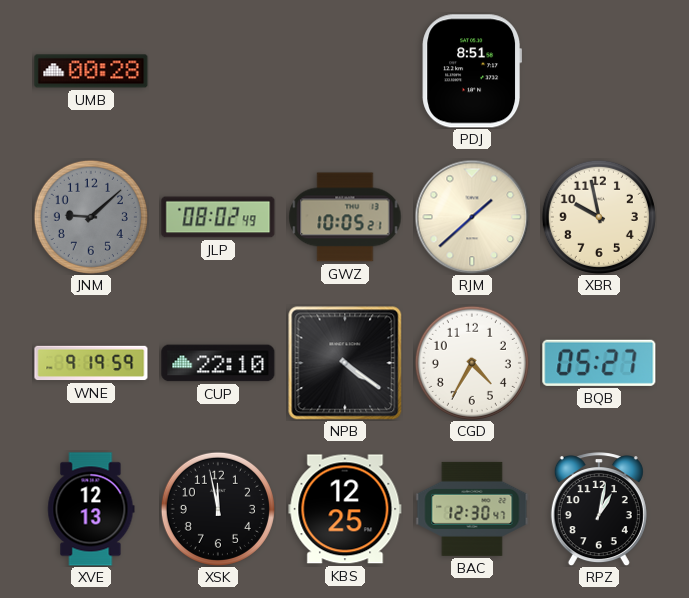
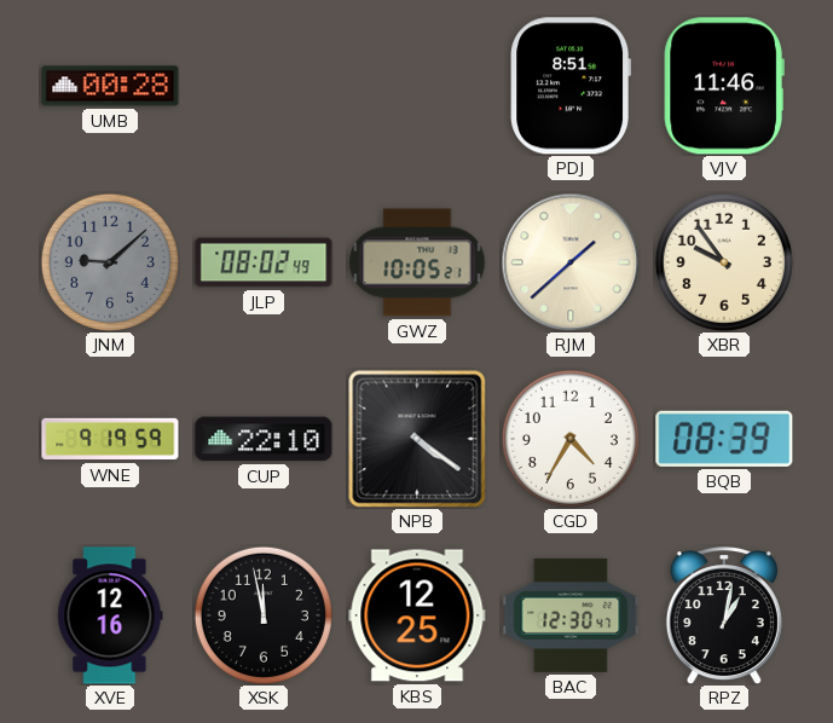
VJV: none -> 11:46
XBR: 9:58 -> 9:54
BQB: 05:27 -> 08:39
XVE: 12:13 -> 12:16
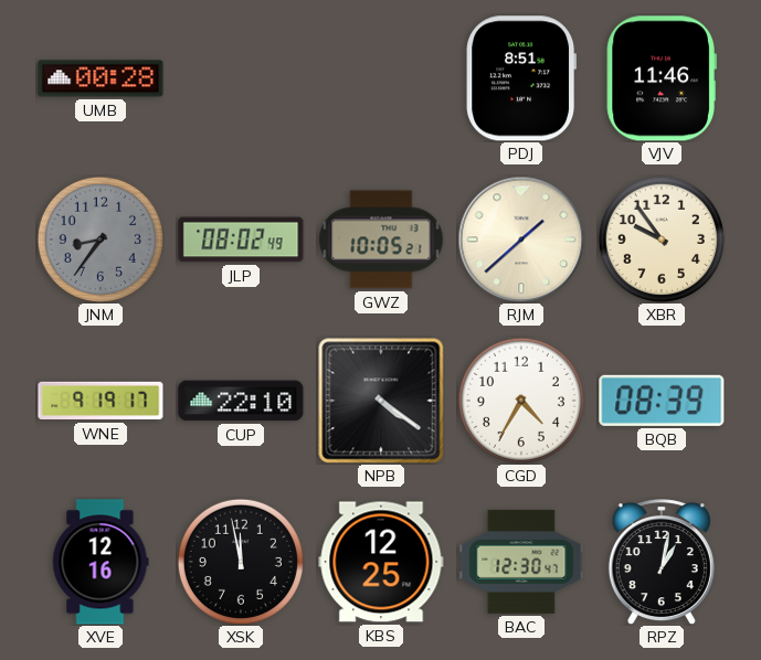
JNM: 9:08 -> 8:36
WNE: 9:19:59 -> 9:19:17
